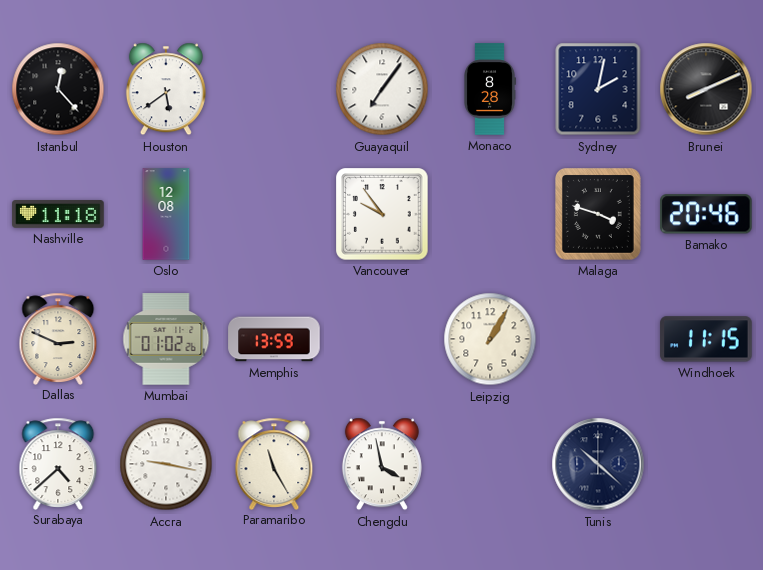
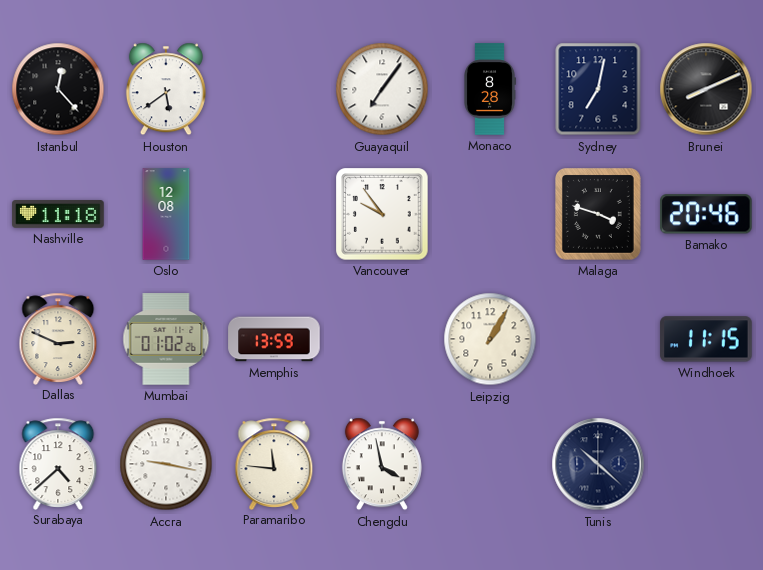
Sydney: 2:02 -> 7:02
Paramaribo: 11:25 -> 11:46
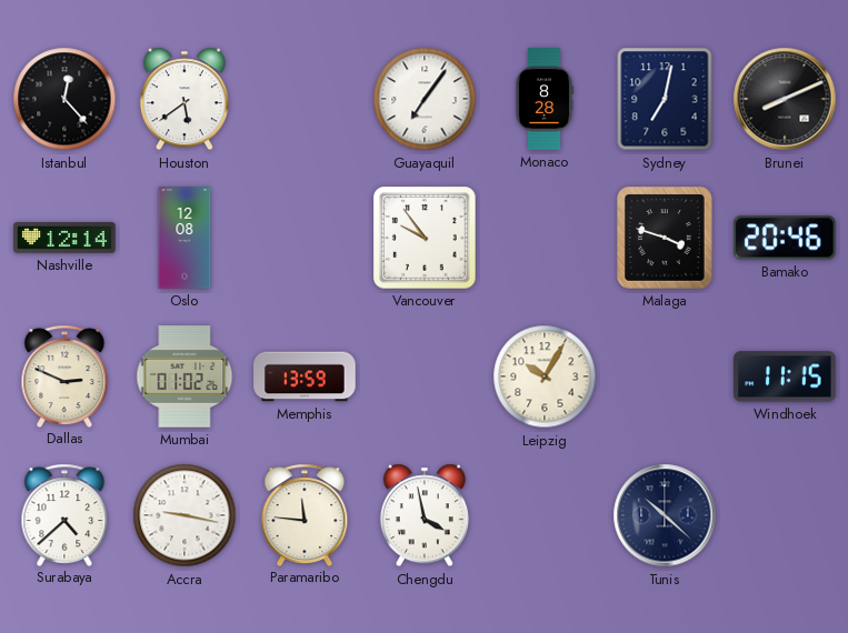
Nashville: 11:18 -> 12:14
Leipzig: 1:05 -> 10:05
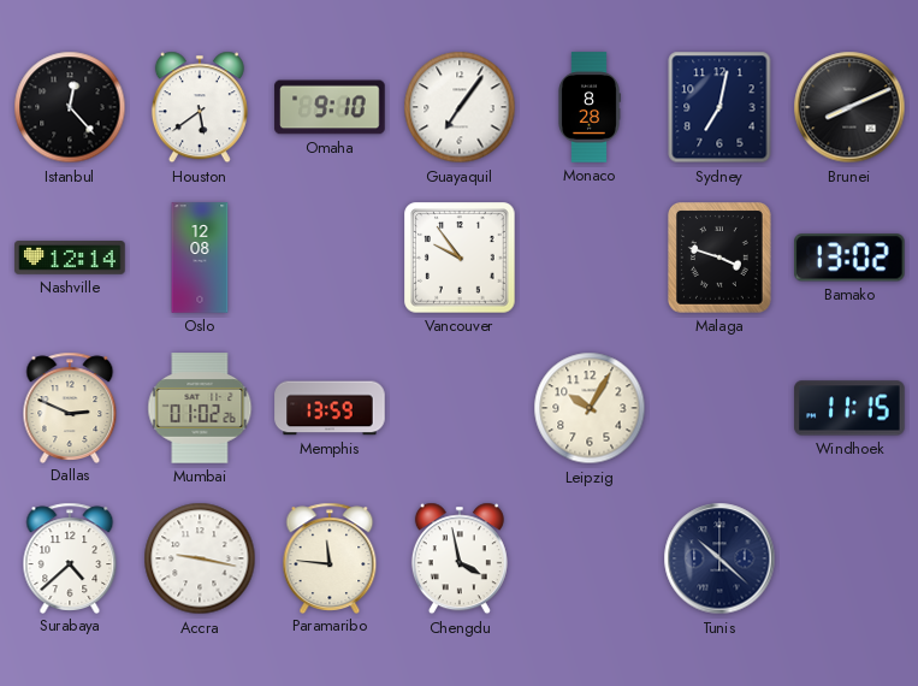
Omaha: none -> 9:10
Bamako: 20:46 -> 13:02
